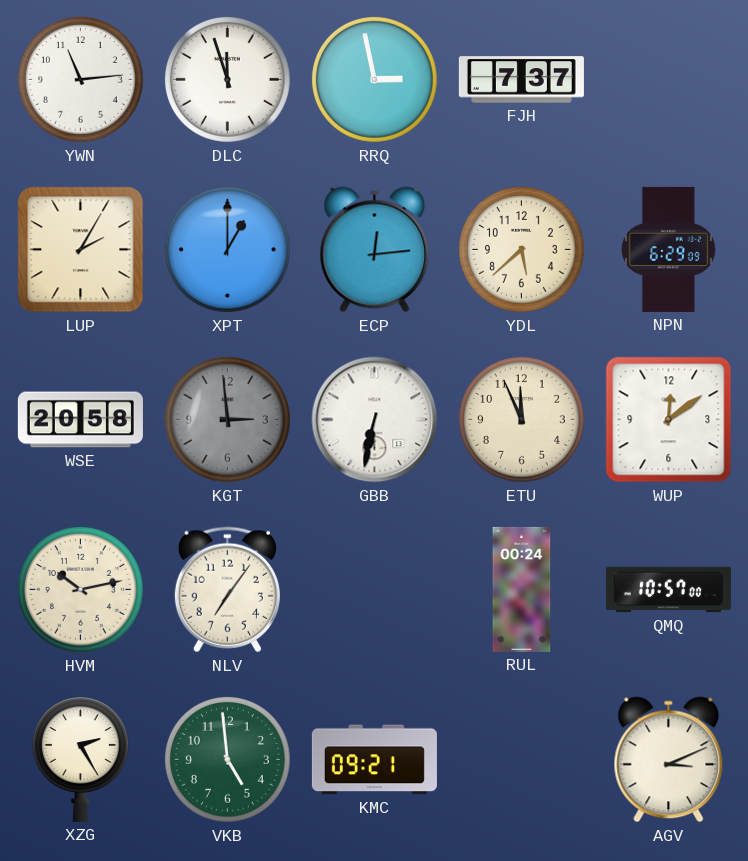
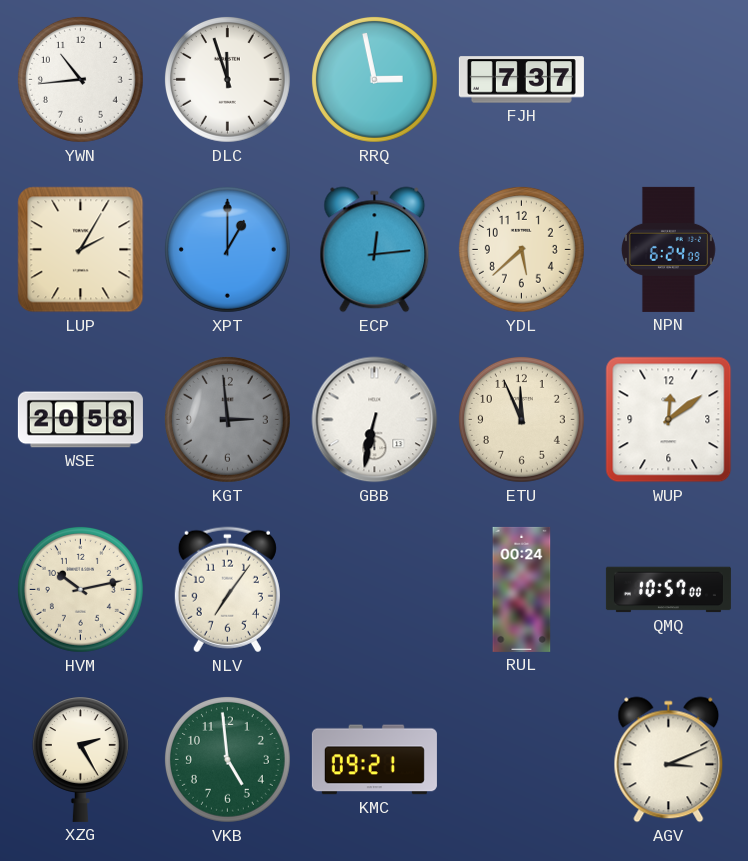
YWN: 11:14 -> 10:44
NPN: 6:29 -> 6:24
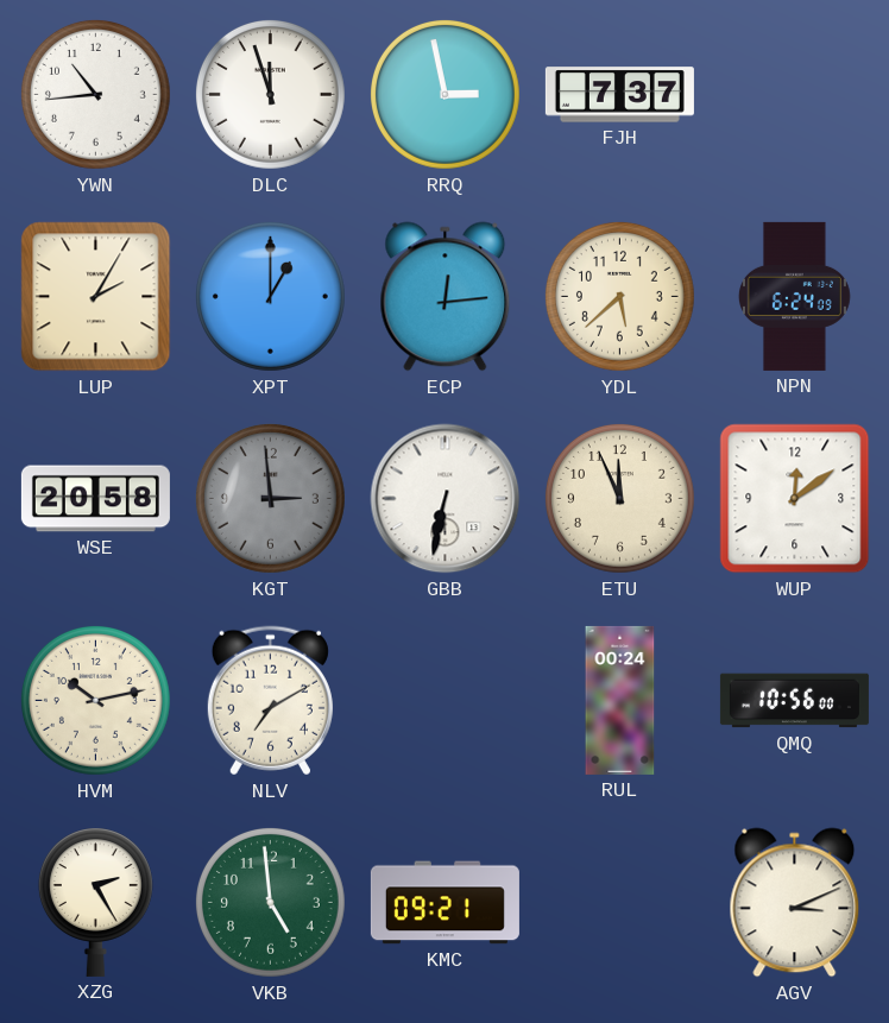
NLV: 7:06 -> 7:10
QMQ: 10:57 -> 10:56
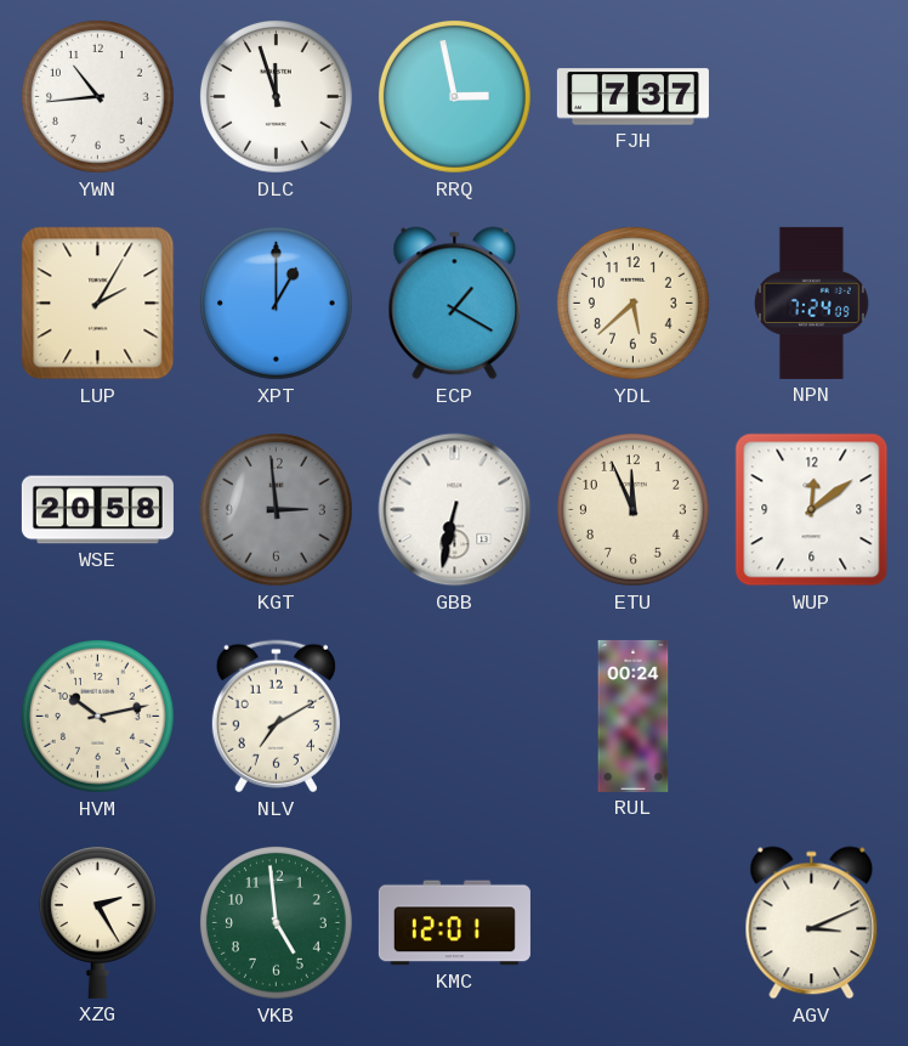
ECP: 12:14 -> 1:20
NPN: 6:24 -> 7:24
QMQ: 10:56 -> none
KMC: 09:21 -> 12:01
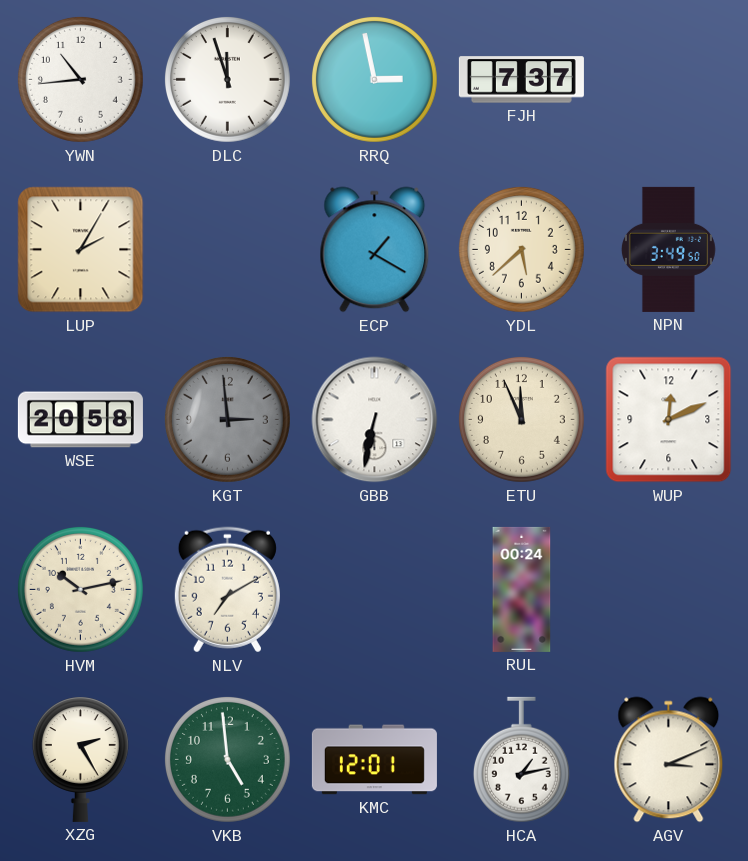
XPT: 1:00 -> none
NPN: 7:24 -> 3:49
WUP: 12:09 -> 12:11
HCA: none -> 1:13
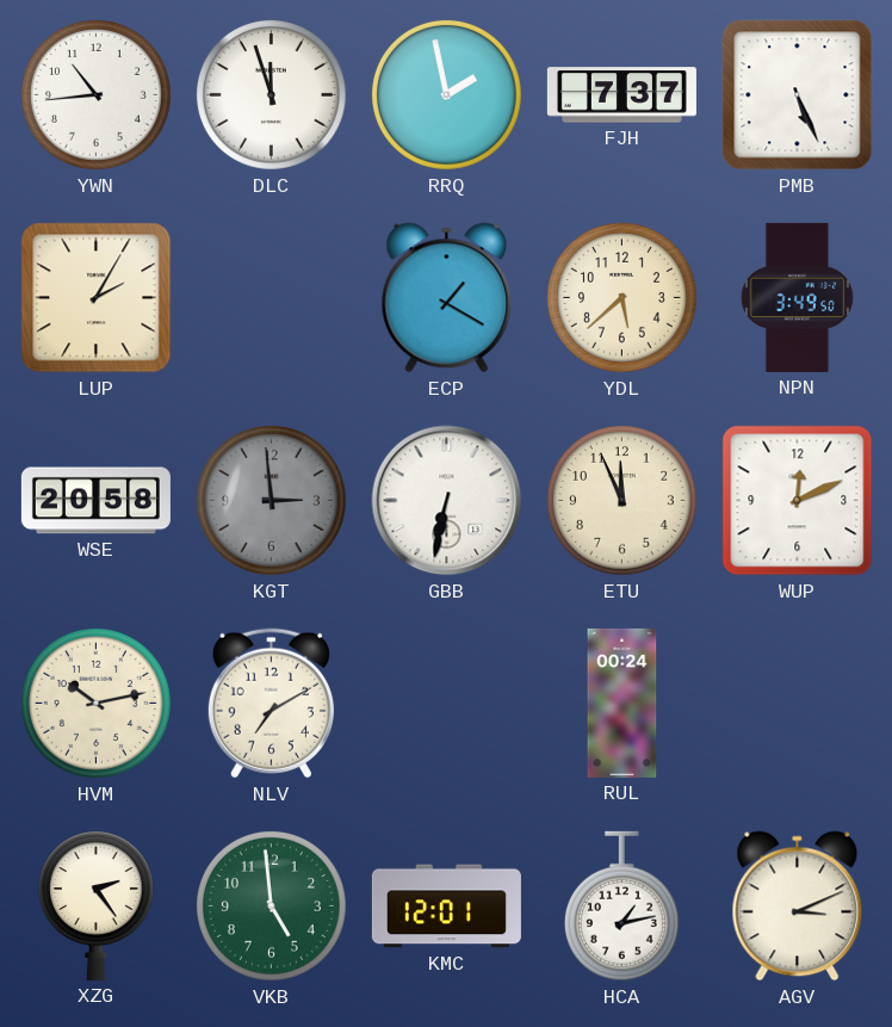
RRQ: 2:58 -> 1:58
PMB: none -> 5:26
XZG: 2:25 -> 2:24
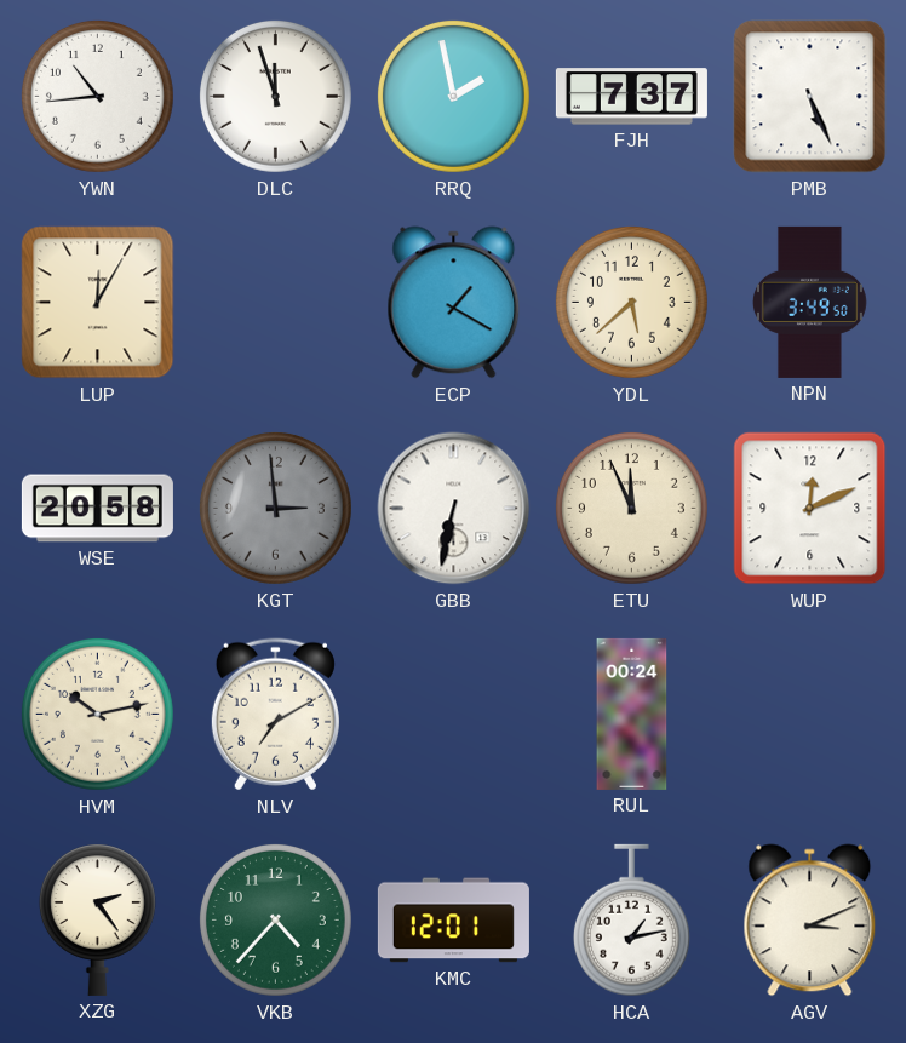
LUP: 2:05 -> 12:05
VKB: 4:59 -> 4:37
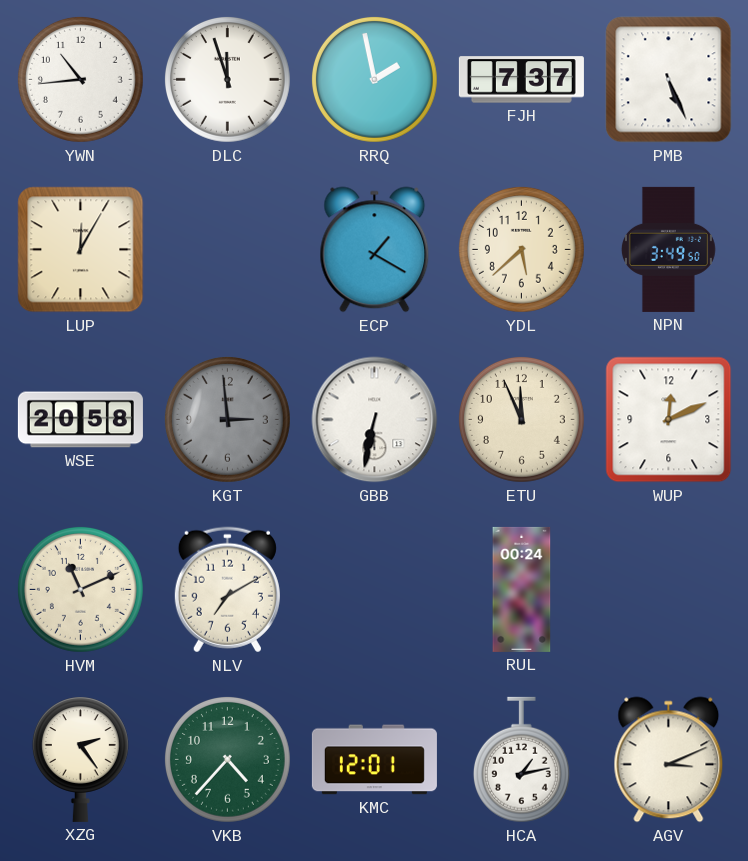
HVM: 10:13 -> 11:11
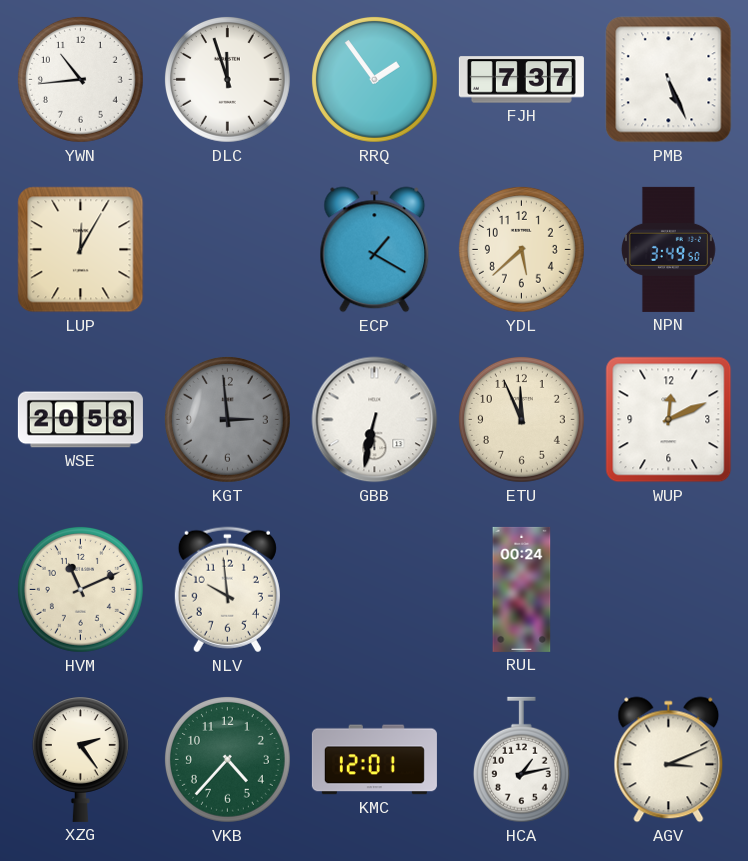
RRQ: 1:58 -> 1:54
NLV: 7:10 -> 9:59
